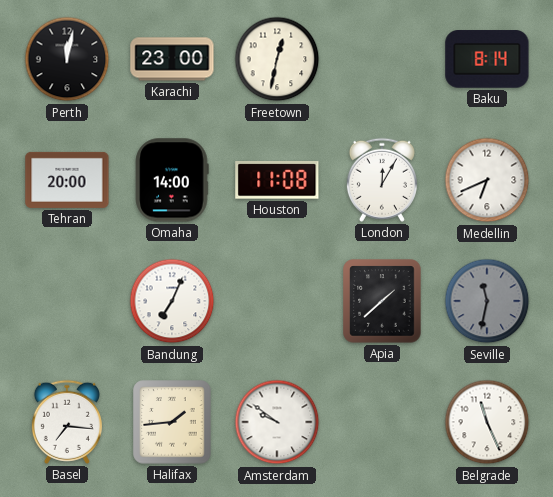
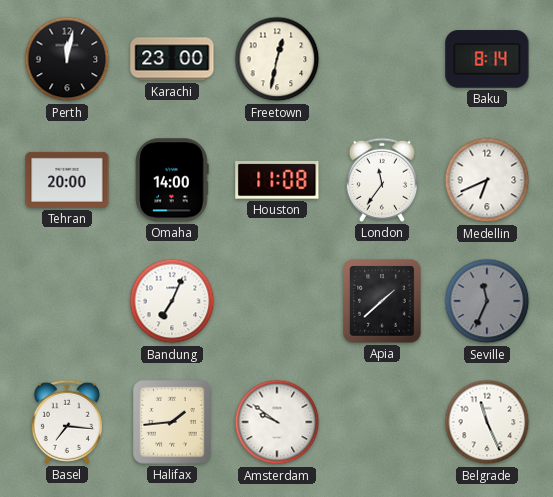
London: 12:05 -> 11:36
Seville: 11:32 -> 11:34
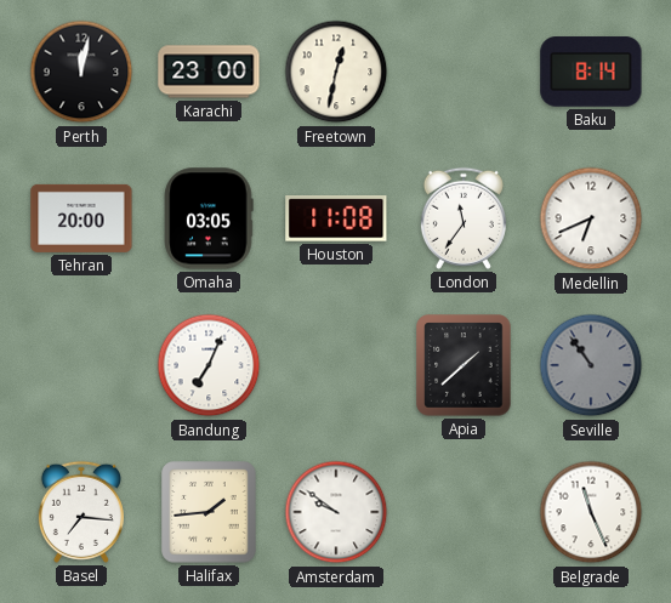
Omaha: 14:00 -> 03:05
Seville: 11:34 -> 10:54
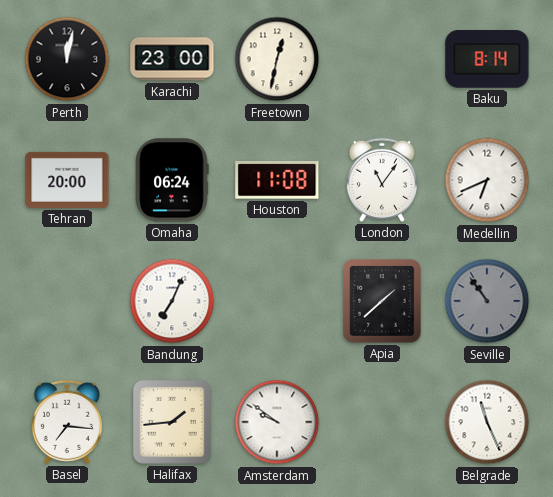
Omaha: 03:05 -> 06:24
London: 11:36 -> 11:06
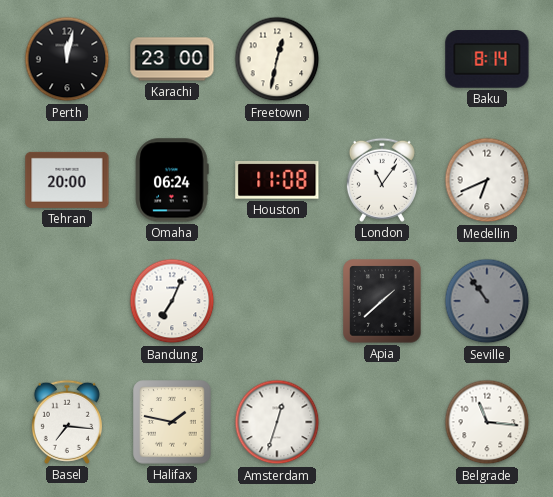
Halifax: 1:44 -> 1:47
Amsterdam: 9:51 -> 12:33
Belgrade: 11:26 -> 11:16
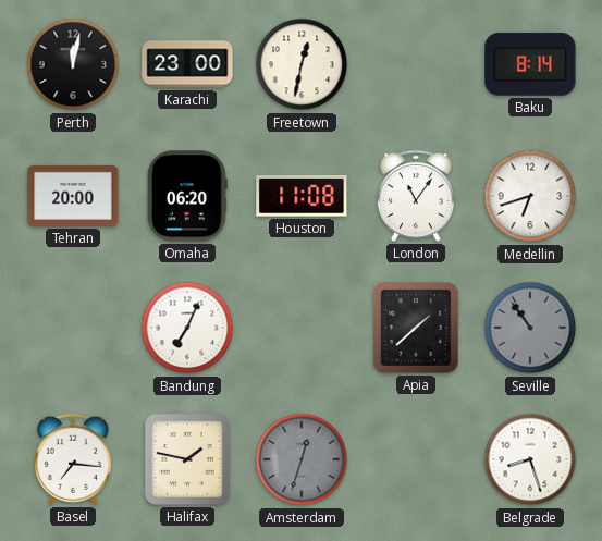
Omaha: 06:24 -> 06:20
Medellin: 6:41 -> 6:42
Amsterdam dial: white -> grey
Belgrade: 11:16 -> 8:27
